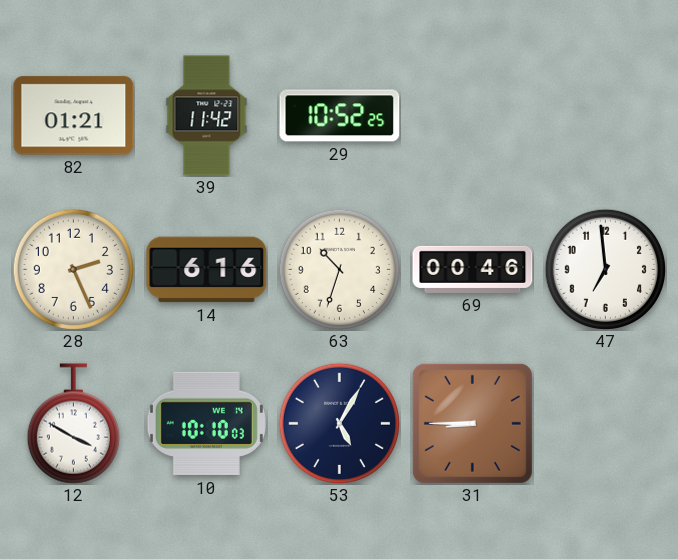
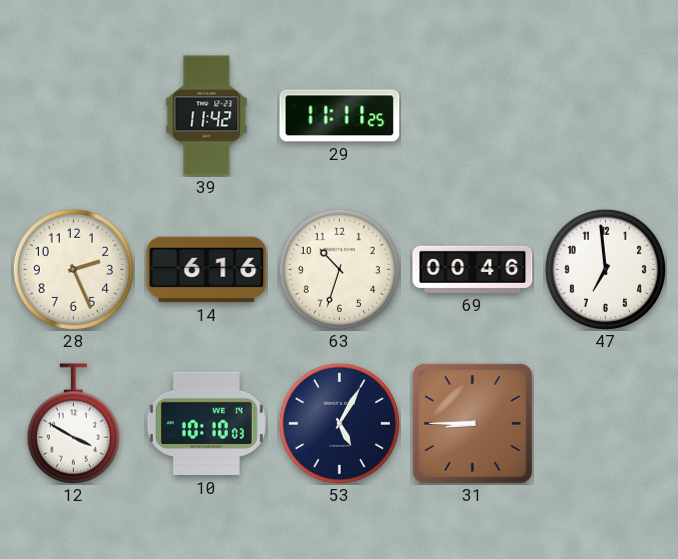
82: 01:21 -> none
29: 10:52 -> 11:11
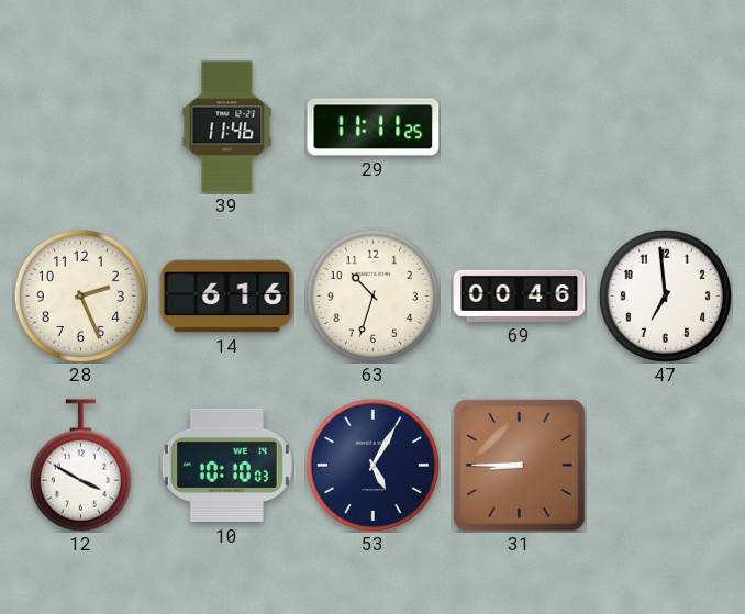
39: 11:42 -> 11:46
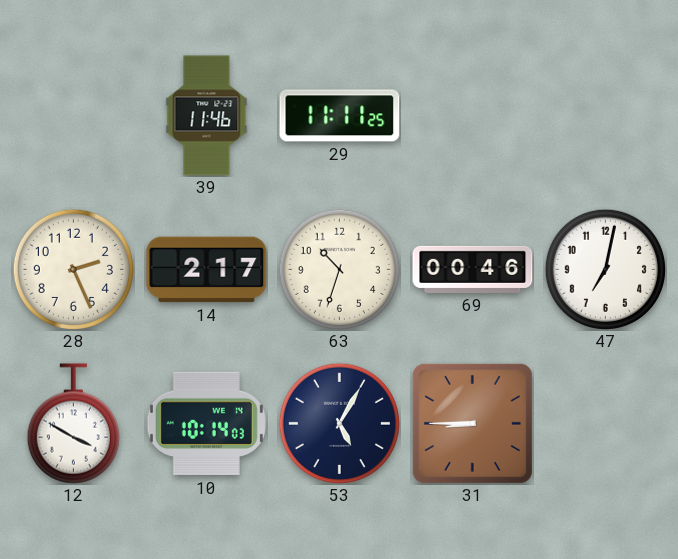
14: 6:16 -> 2:17
47: 6:59 -> 7:02
10: 10:10 -> 10:14
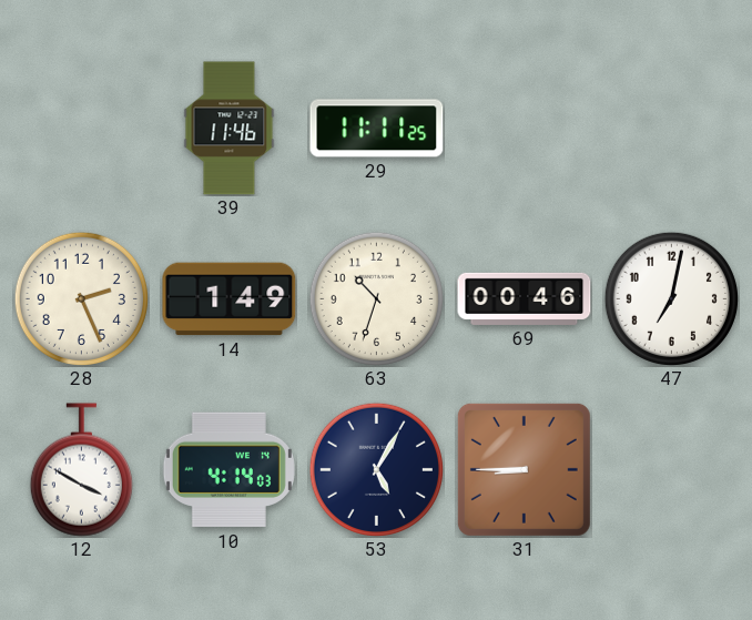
14: 2:17 -> 1:49
10: 10:14 -> 4:14
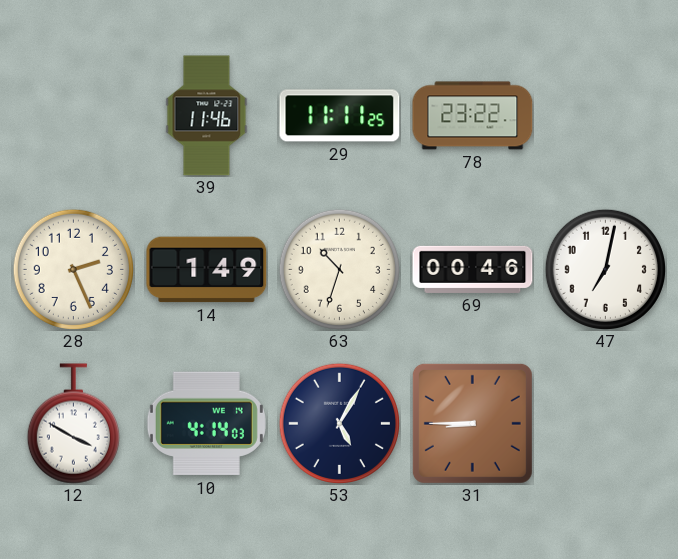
78: none -> 23:22
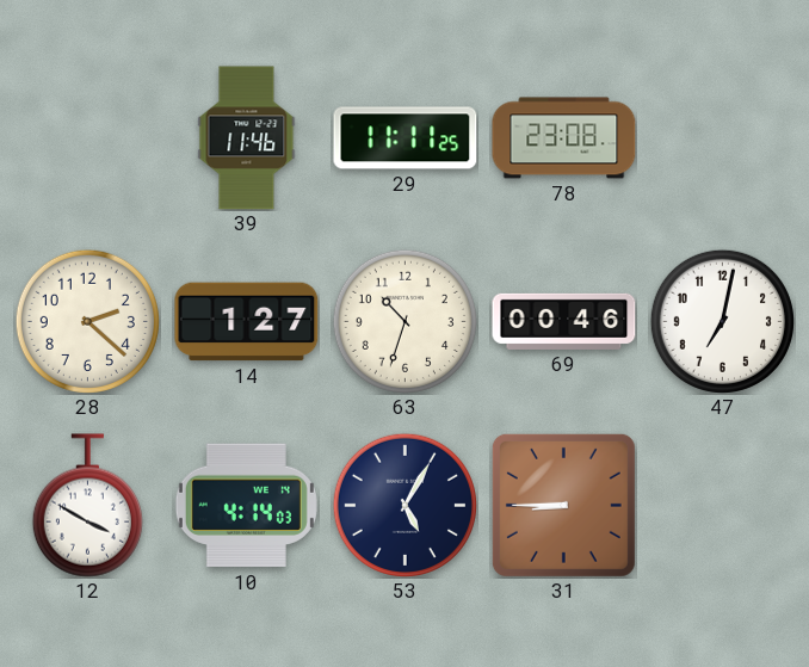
78: 23:22 -> 23:08
28: 2:26 -> 2:22
14: 1:49 -> 1:27
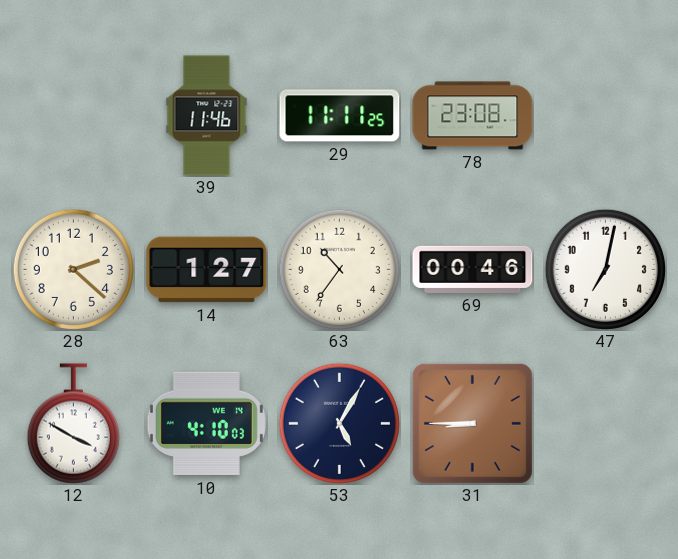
63: 10:33 -> 10:36
10: 4:14 -> 4:10
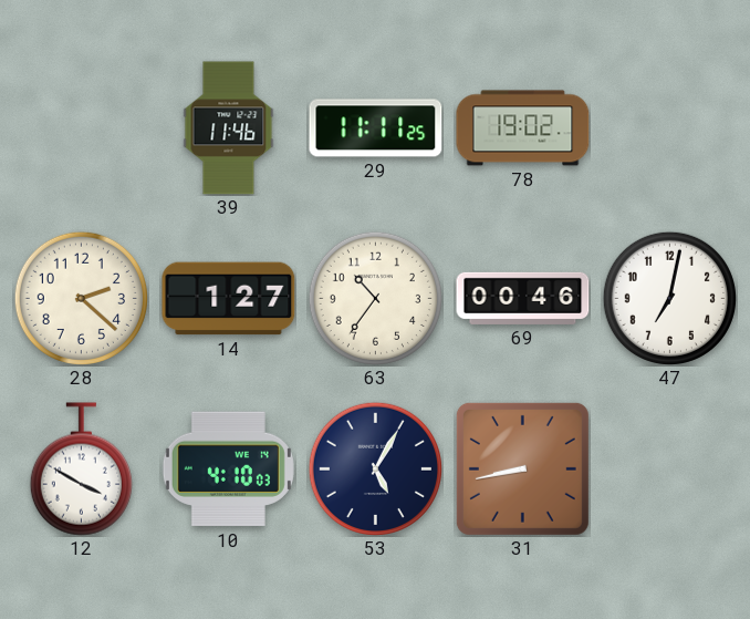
78: 23:08 -> 19:02
31: 8:45 -> 8:43
